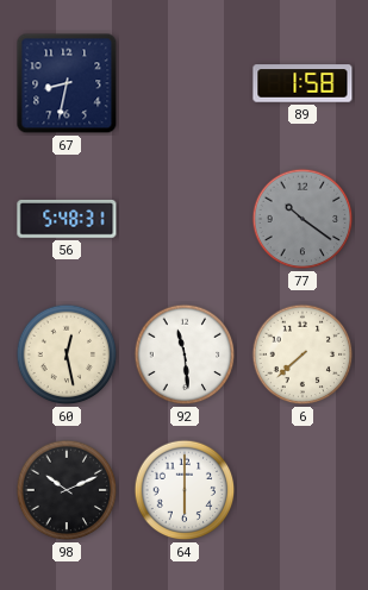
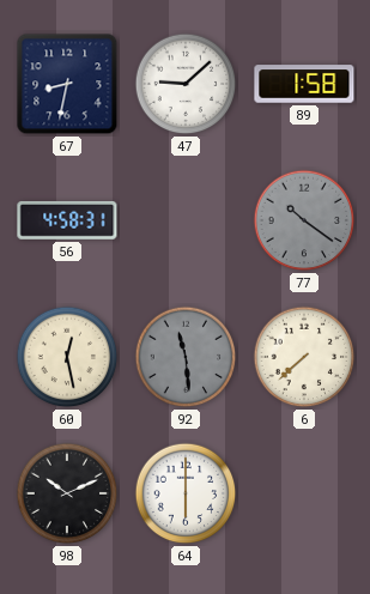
47: none -> 9:08
56: 5:48 -> 4:58
92 dial: white -> grey
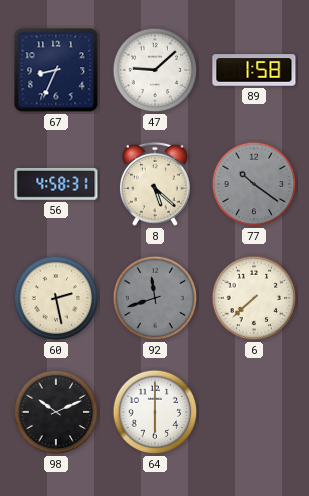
67: 8:32 -> 8:34
8: none -> 5:22
60: 12:28 -> 2:28
92: 11:29 -> 11:42
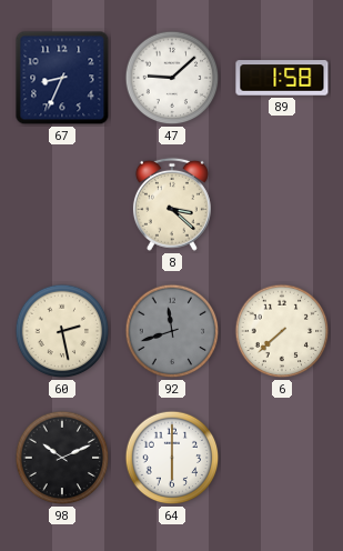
56: 4:58 -> none
8: 5:22 -> 3:22
77: 10:21 -> none
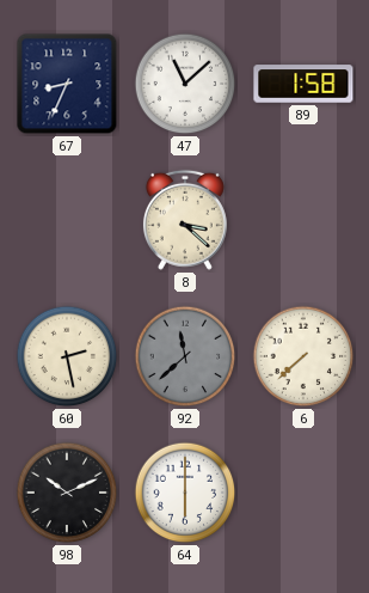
47: 9:08 -> 11:08
92: 11:42 -> 11:38
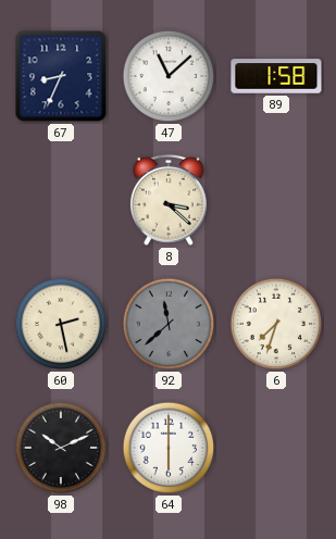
6: 7:38 -> 7:33
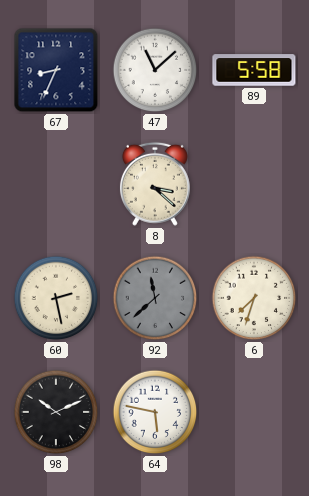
89: 1:58 -> 5:58
64: 6:00 -> 5:47
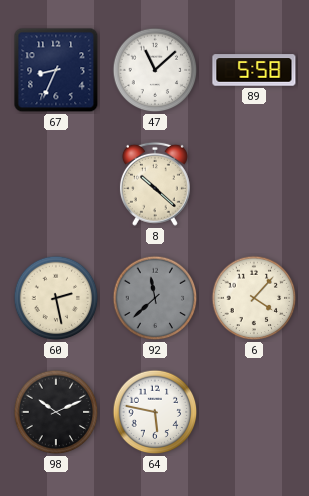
8: 3:22 -> 10:22
6: 7:33 -> 4:07
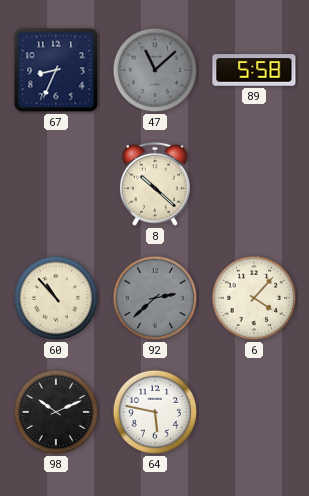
47 dial: white -> grey
60: 2:28 -> 10:53
92: 11:38 -> 2:38
